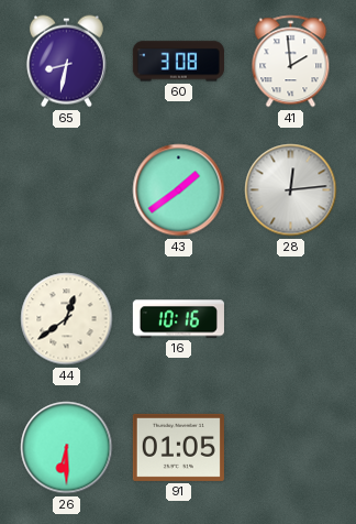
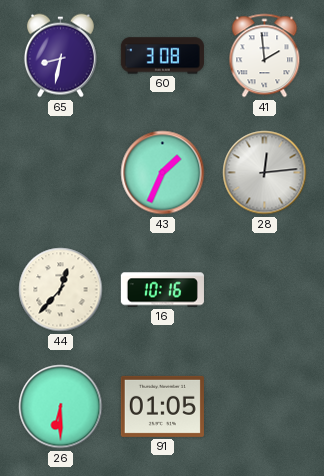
43: 1:39 -> 1:34
44: 12:39 -> 12:37
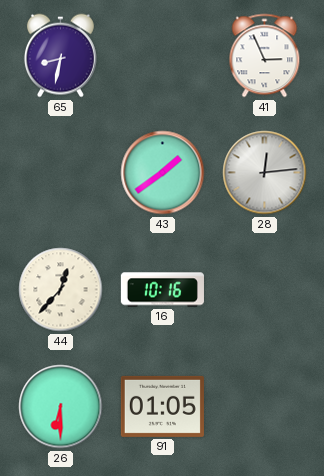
60: 3:08 -> none
41: 1:59 -> 2:56
43: 1:34 -> 1:39
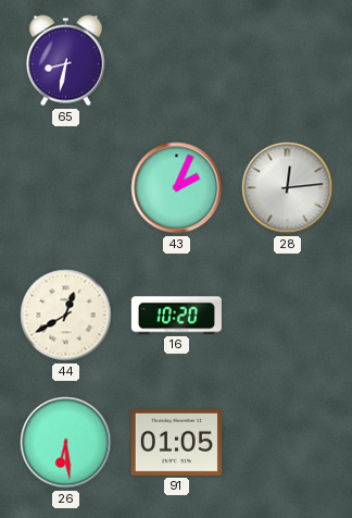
41: 2:56 -> none
43: 1:39 -> 2:04
44: 12:37 -> 12:40
16: 10:16 -> 10:20
26: 6:30 -> 6:29
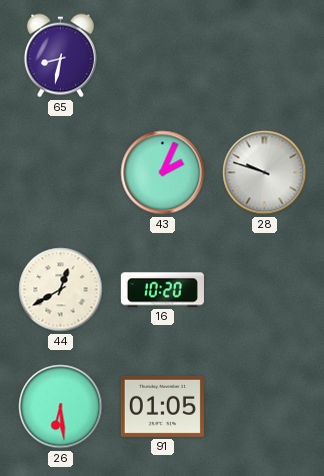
28: 12:14 -> 9:48
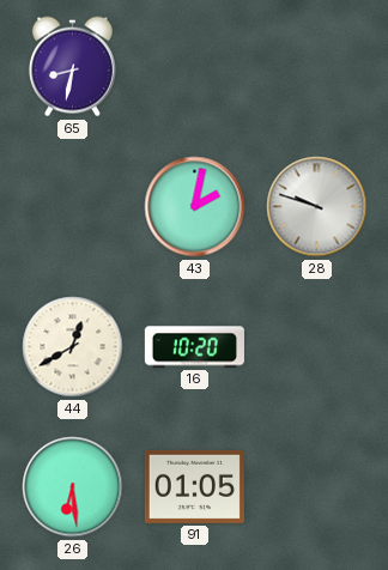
43: 2:04 -> 2:02
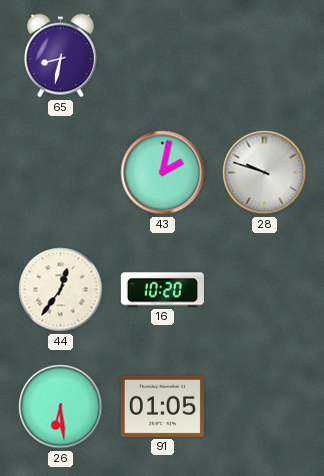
44: 12:40 -> 12:36
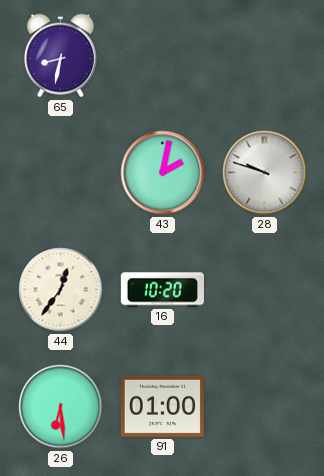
91: 01:05 -> 01:00
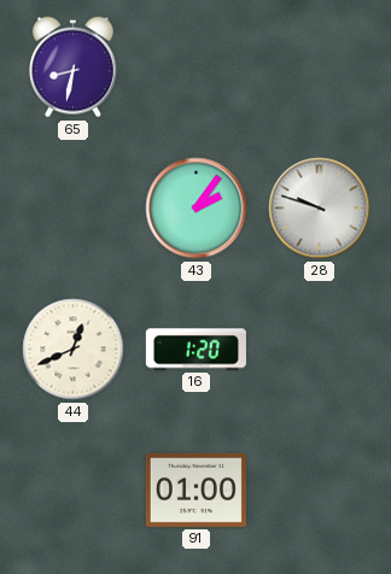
43: 2:02 -> 2:06
44: 12:36 -> 12:41
16: 10:20 -> 1:20
26: 6:29 -> none
